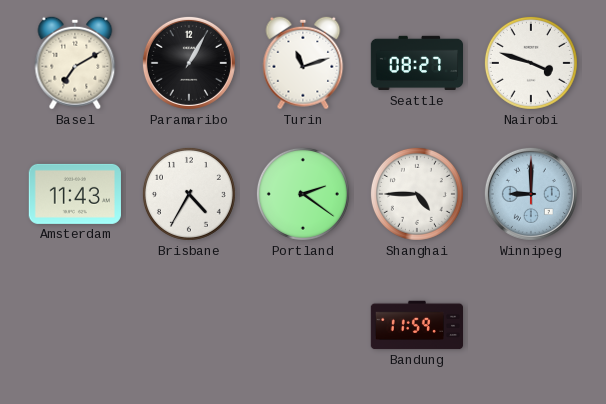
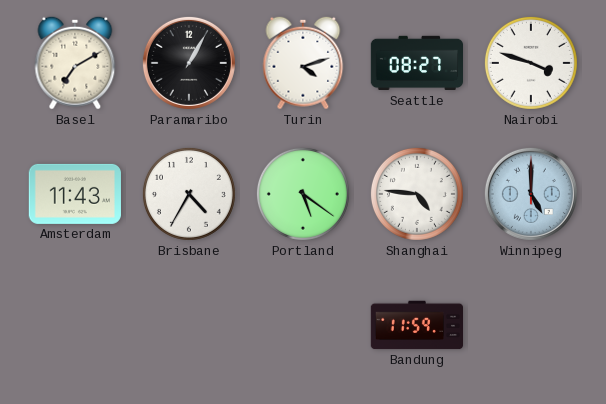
Turin: 11:12 -> 4:12
Portland: 2:21 -> 5:21
Shanghai: 4:45 -> 4:46
Winnipeg: 9:00 -> 5:00
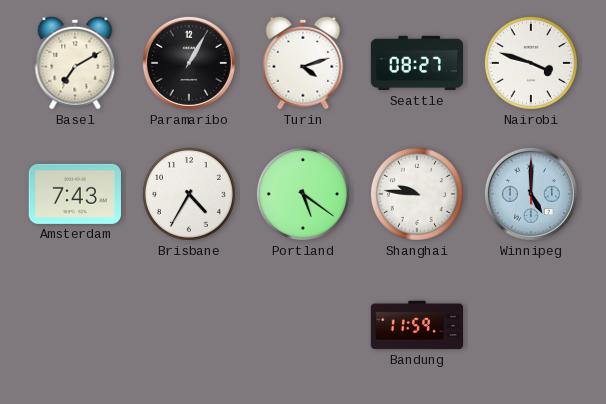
Amsterdam: 11:43 -> 7:43
Shanghai: 4:46 -> 9:46
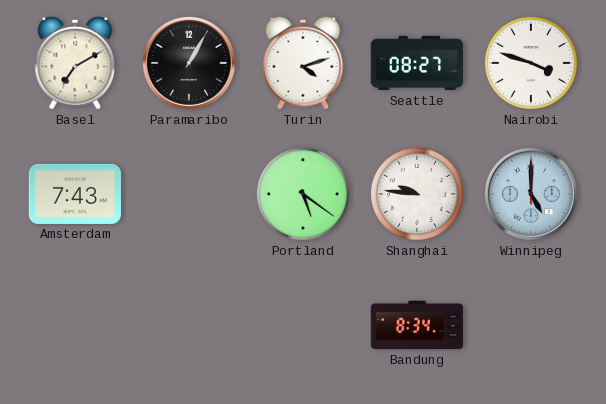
Brisbane: 4:35 -> none
Bandung: 11:59 -> 8:34
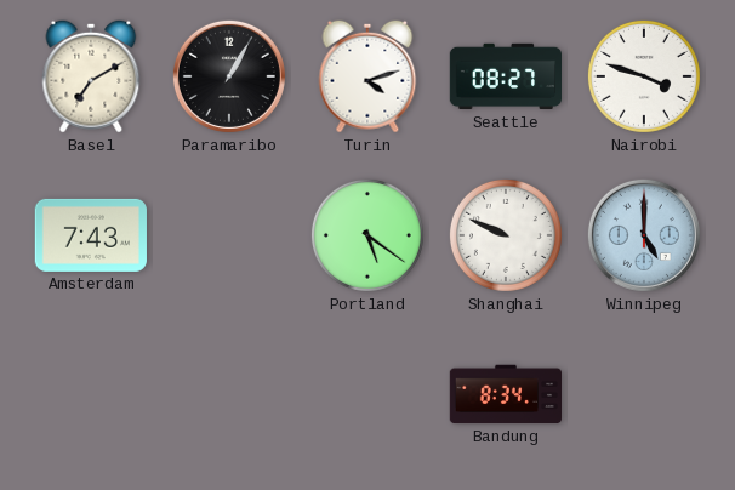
Shanghai: 9:46 -> 9:49
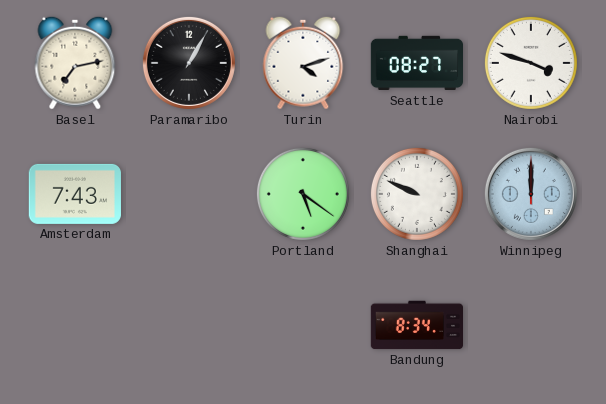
Basel: 7:10 -> 7:13
Winnipeg: 5:00 -> 12:00
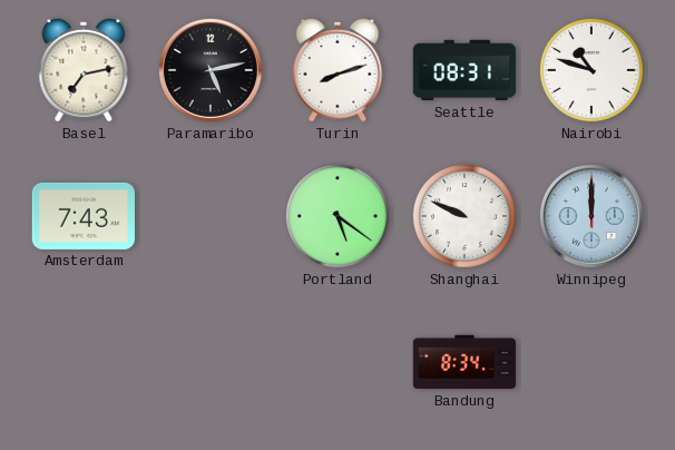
Paramaribo: 1:05 -> 5:13
Turin: 4:12 -> 8:12
Seattle: 08:27 -> 08:31
Nairobi: 3:48 -> 10:48
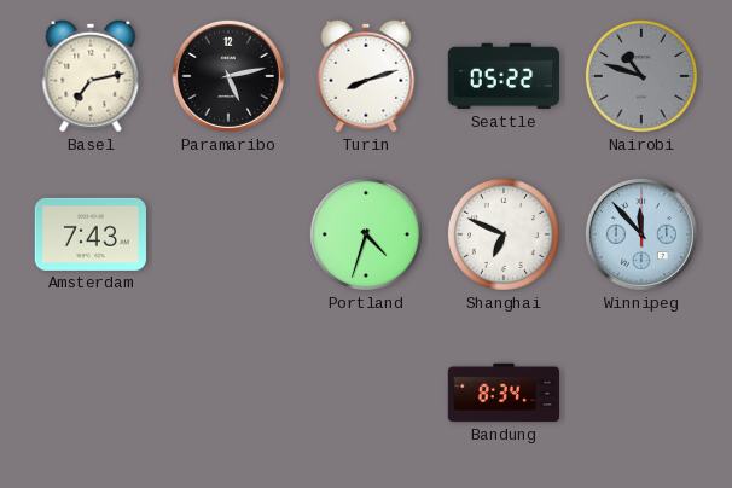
Seattle: 08:31 -> 05:22
Nairobi dial: white -> grey
Portland: 5:21 -> 4:33
Shanghai: 9:49 -> 6:49
Winnipeg: 12:00 -> 11:53
